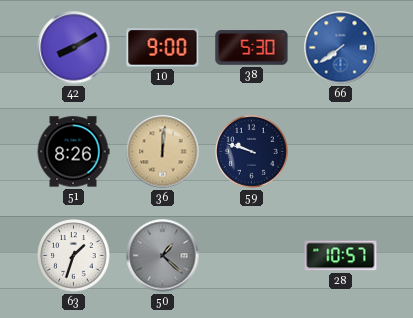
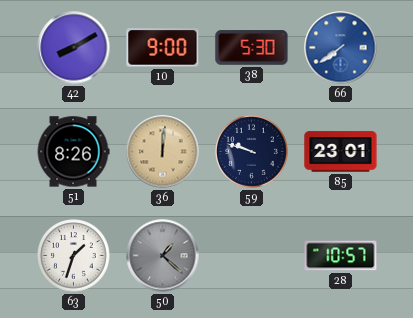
85: none -> 23:01
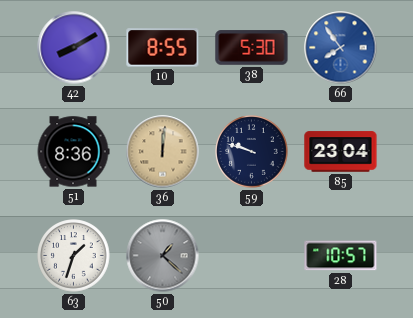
10: 9:00 -> 8:55
66: 7:39 -> 7:54
51: 8:26 -> 8:36
85: 23:01 -> 23:04
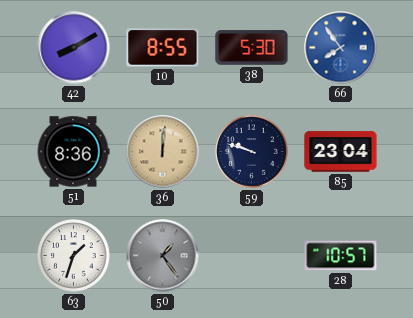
50: 1:22 -> 1:24
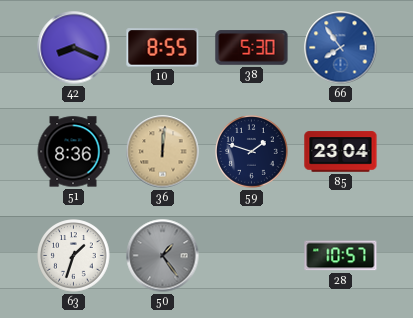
42: 8:10 -> 8:19
59: 9:48 -> 1:48
